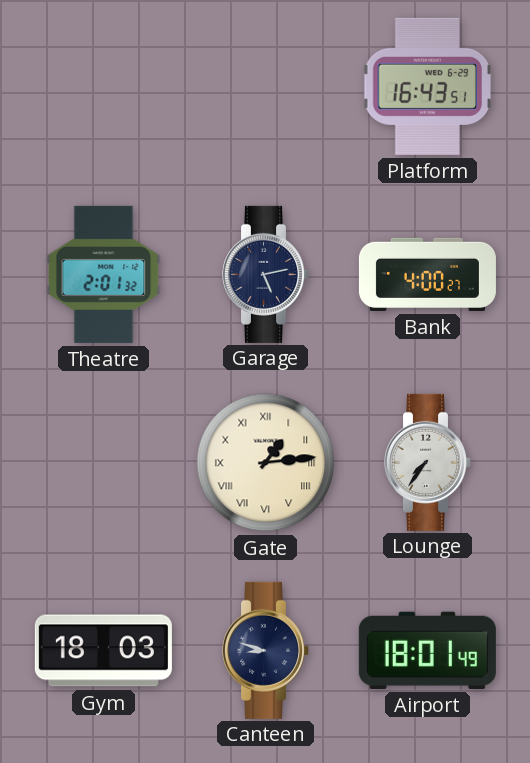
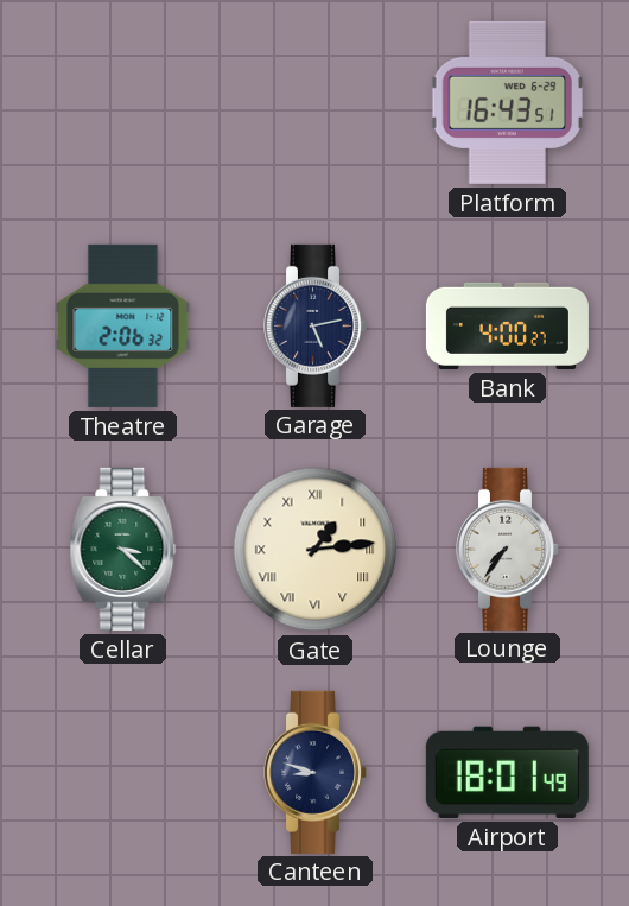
Theatre: 2:01 -> 2:06
Cellar: none -> 3:22
Gym: 18:03 -> none
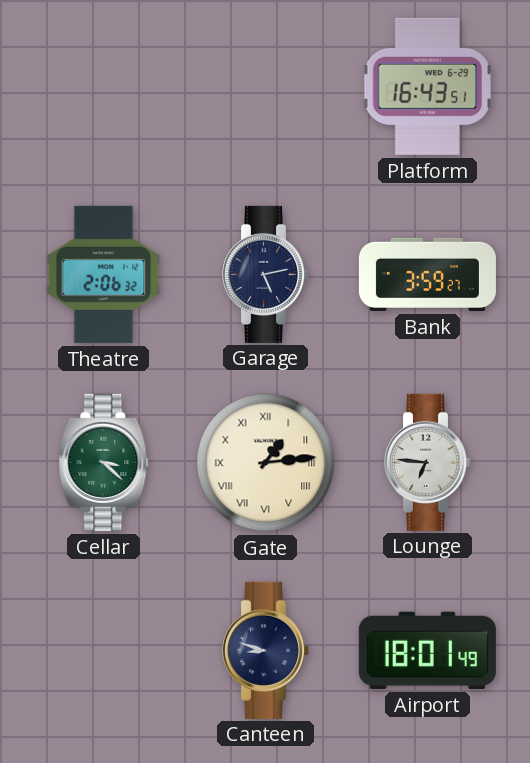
Bank: 4:00 -> 3:59
Lounge: 7:36 -> 6:46
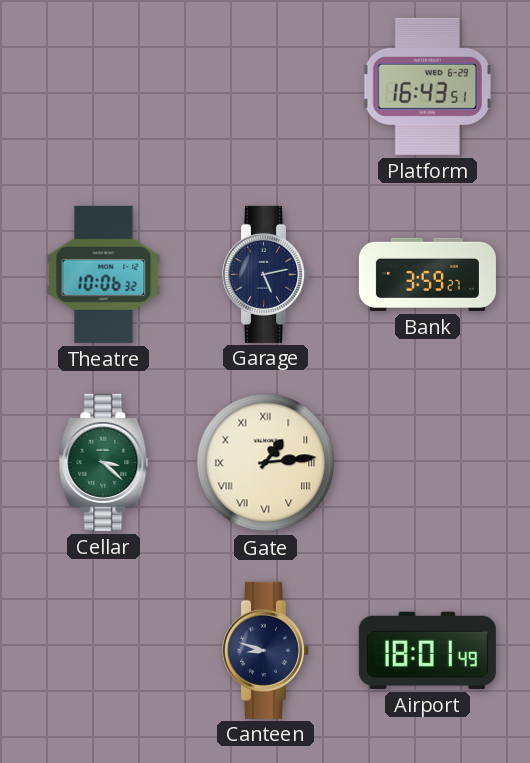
Theatre: 2:06 -> 10:06
Lounge: 6:46 -> none
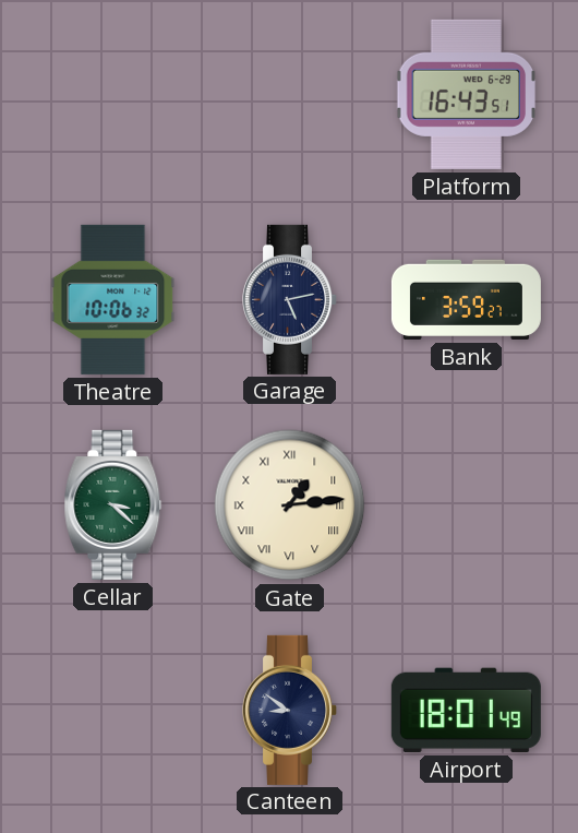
Canteen: 8:48 -> 8:51
